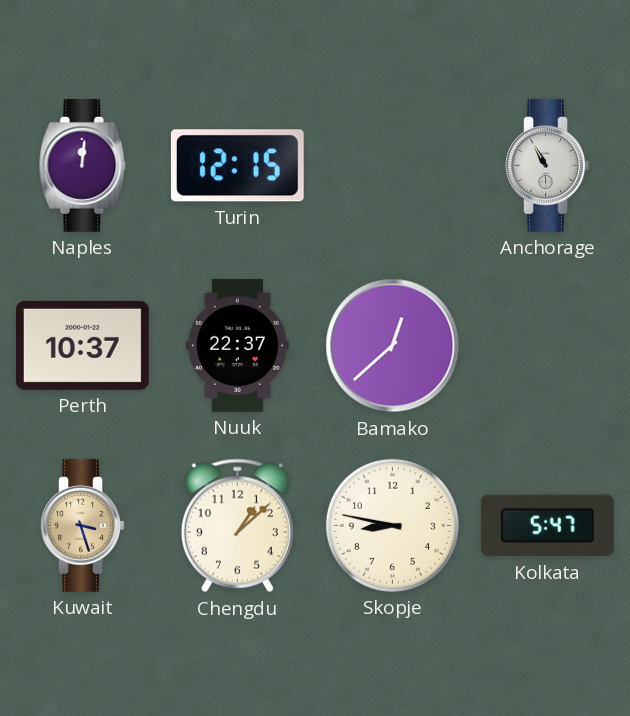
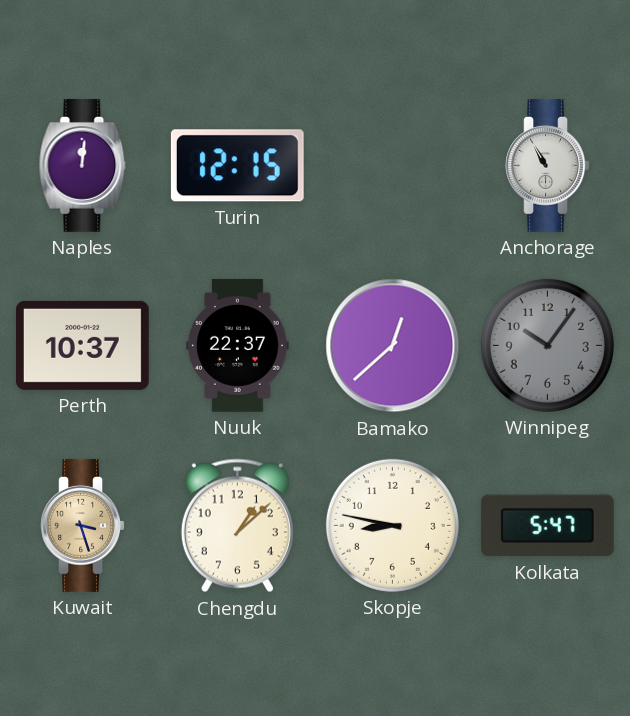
Winnipeg: none -> 10:06
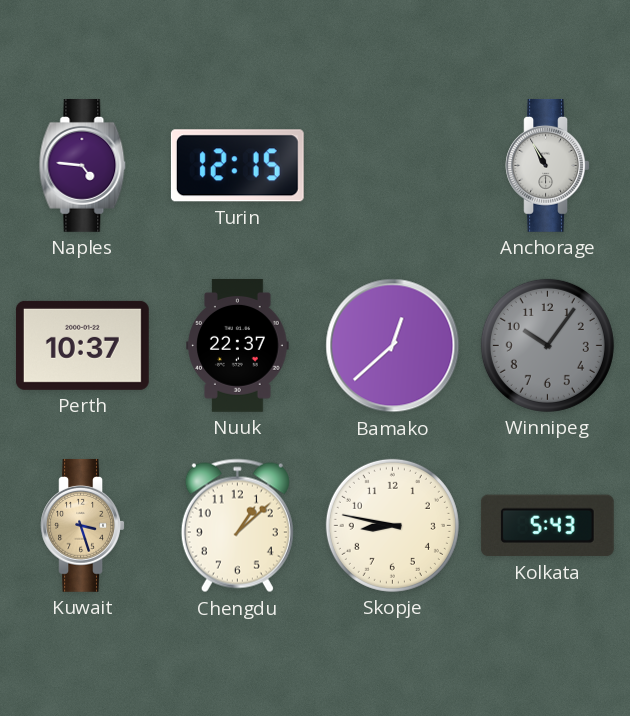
Naples: 12:01 -> 4:46
Kolkata: 5:47 -> 5:43
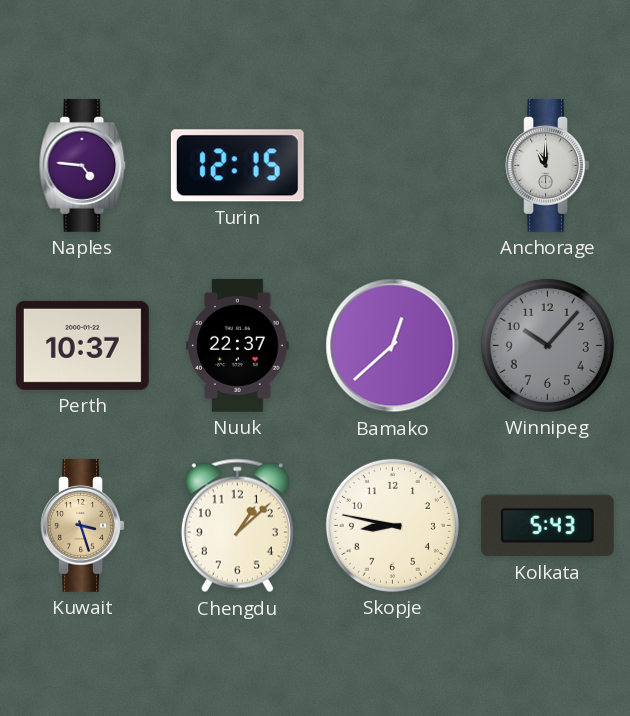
Anchorage: 10:55 -> 11:00
Winnipeg: 10:06 -> 10:07
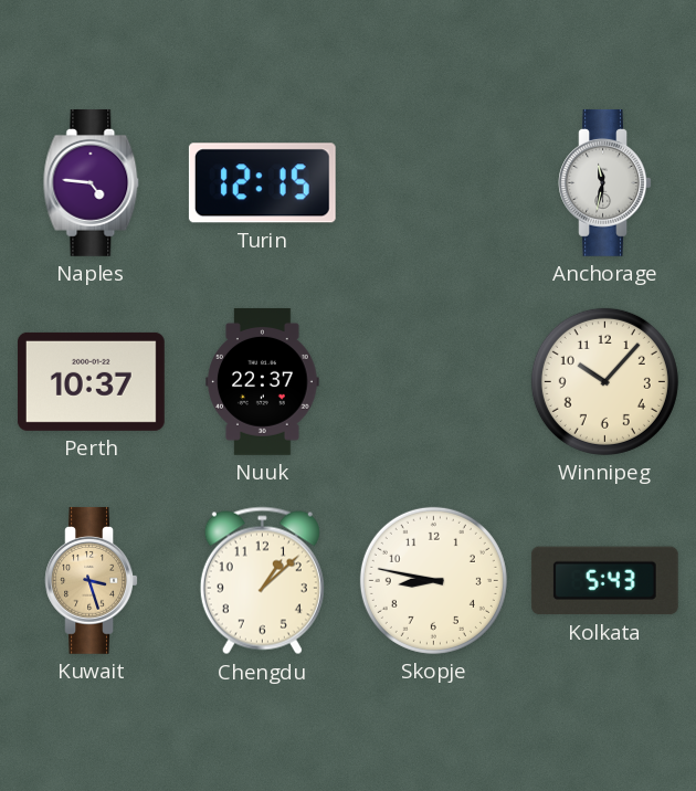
Anchorage: 11:00 -> 11:32
Bamako: 12:38 -> none
Winnipeg dial: grey -> cream
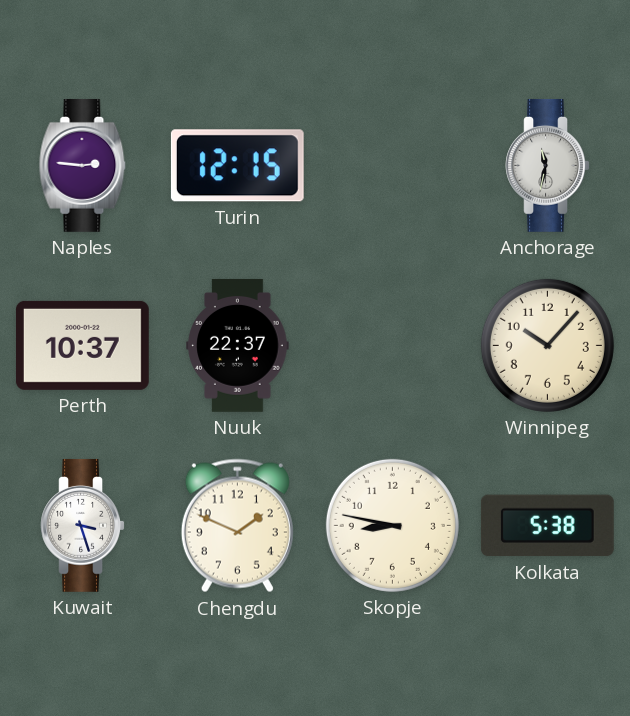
Naples: 4:46 -> 2:46
Kuwait dial: champagne -> white
Chengdu: 1:08 -> 1:49
Kolkata: 5:43 -> 5:38
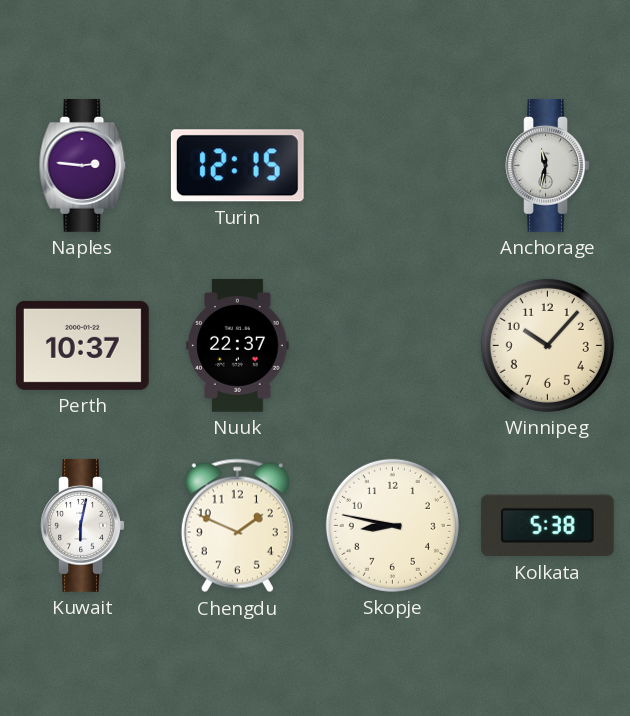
Kuwait: 3:27 -> 6:02
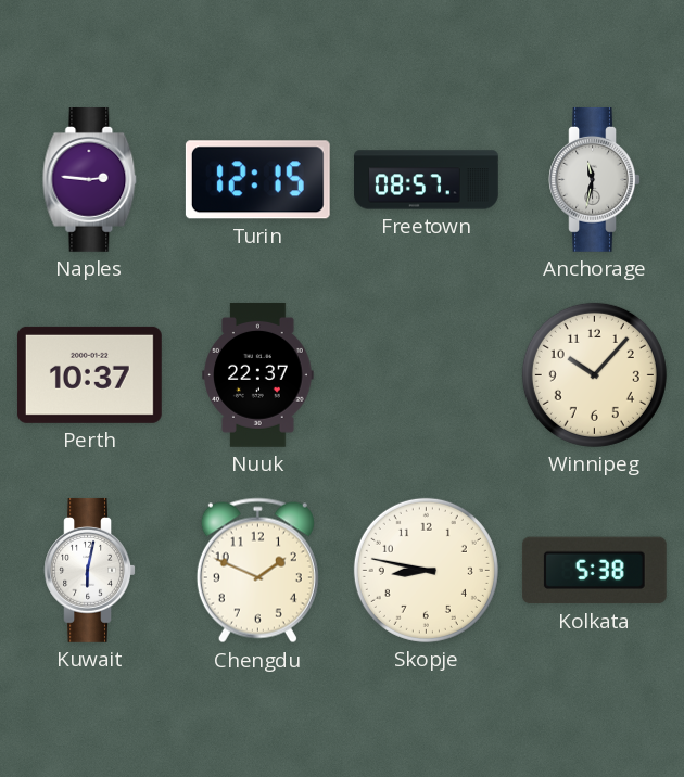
Freetown: none -> 08:57
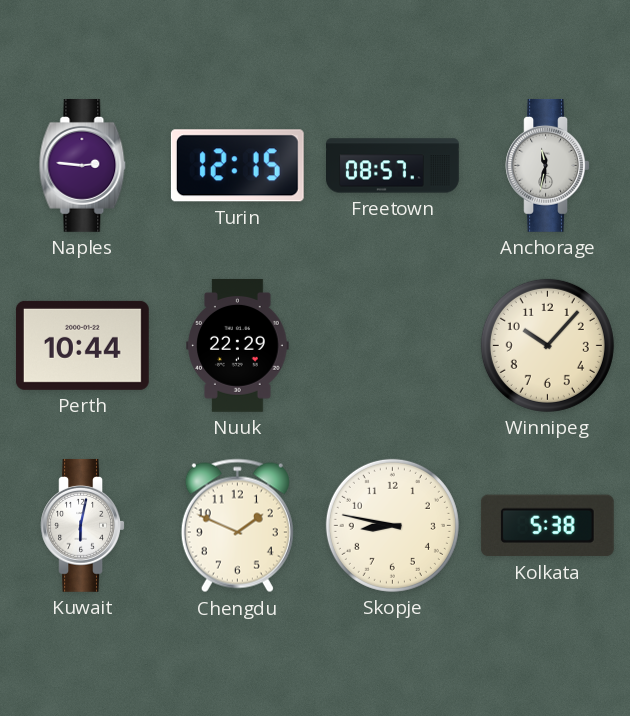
Perth: 10:37 -> 10:44
Nuuk: 22:37 -> 22:29
